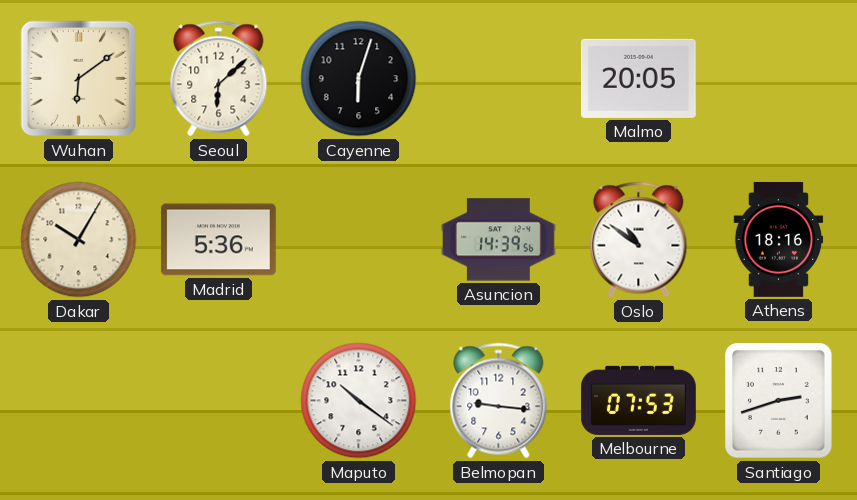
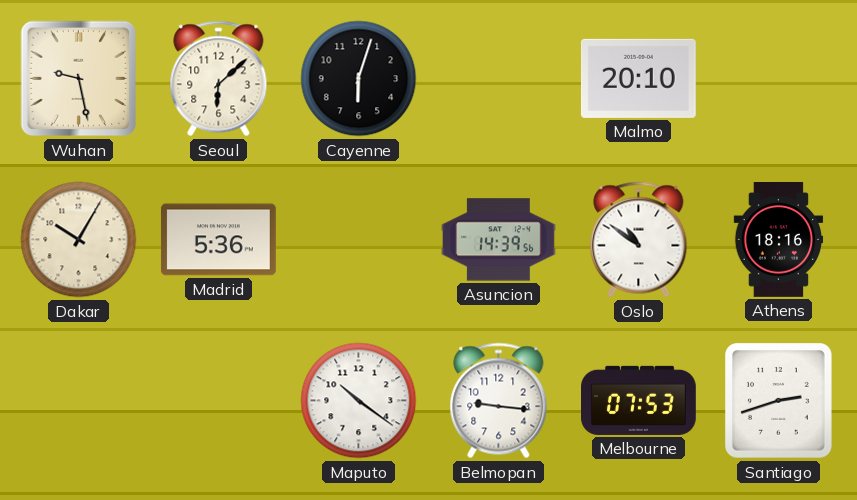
Wuhan: 6:09 -> 9:28
Malmo: 20:05 -> 20:10
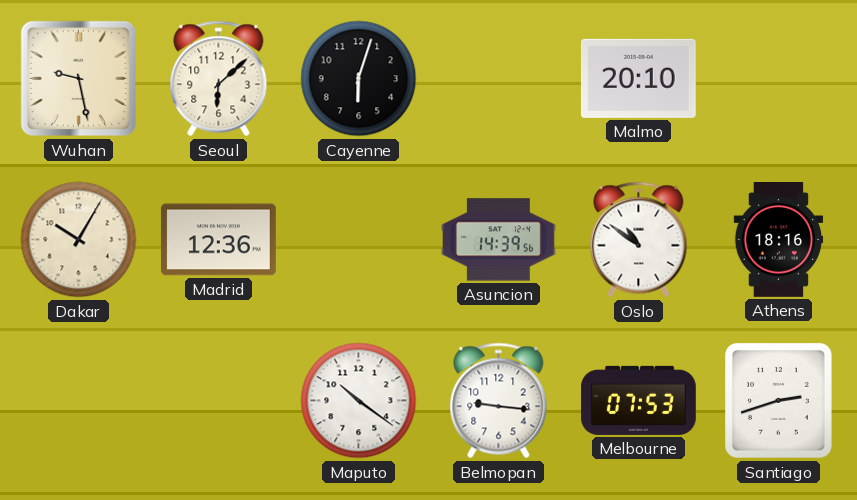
Madrid: 5:36 -> 12:36
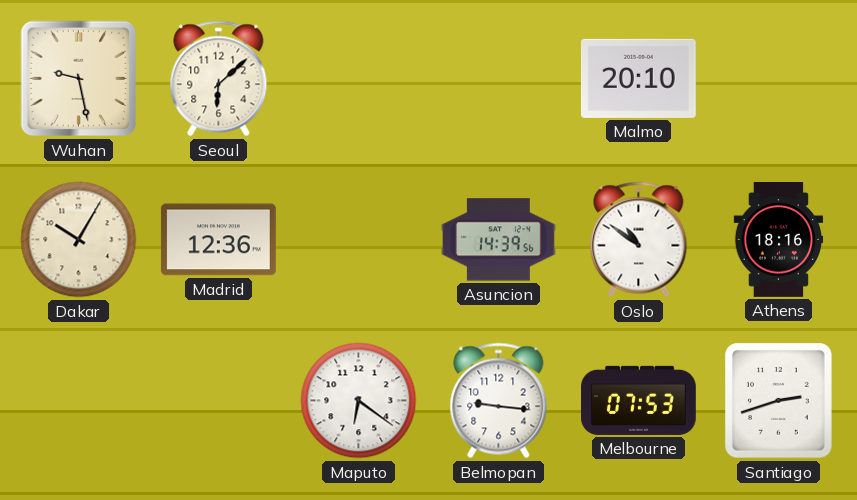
Cayenne: 6:03 -> none
Maputo: 10:21 -> 6:21
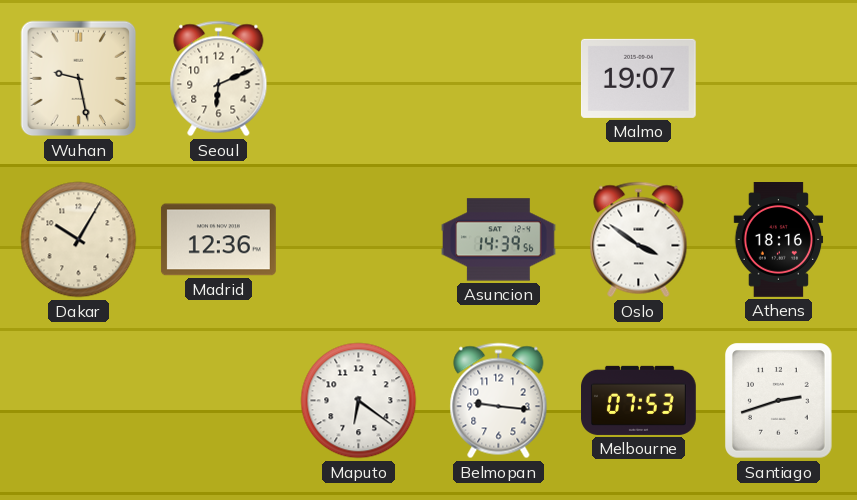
Seoul: 6:08 -> 6:11
Malmo: 20:10 -> 19:07
Oslo: 10:51 -> 3:51
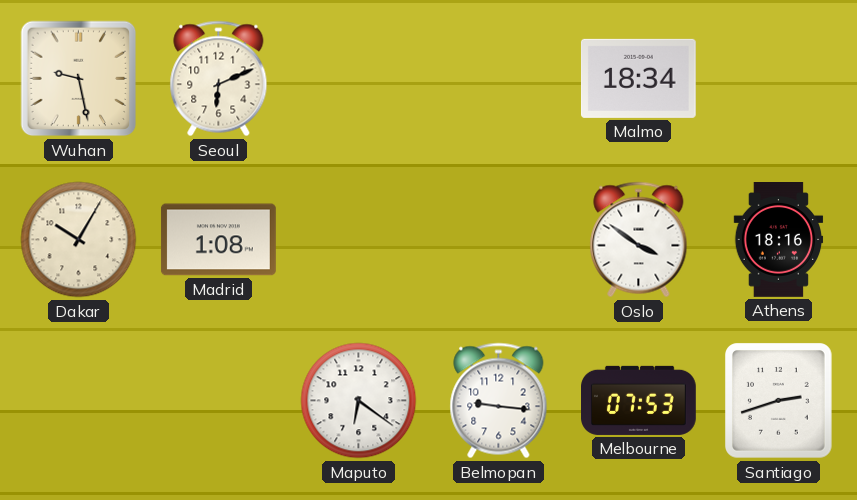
Malmo: 19:07 -> 18:34
Madrid: 12:36 -> 1:08
Asuncion: 14:39 -> none
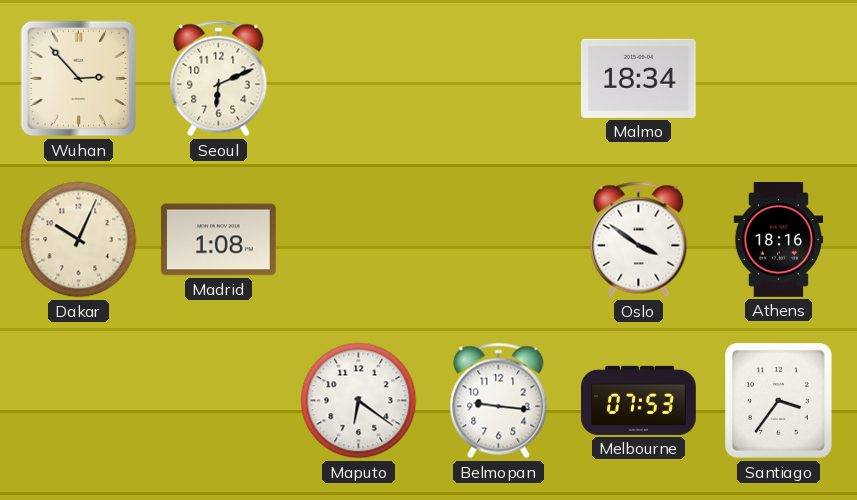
Wuhan: 9:28 -> 2:53
Dakar: 10:05 -> 10:04
Santiago: 2:42 -> 3:36
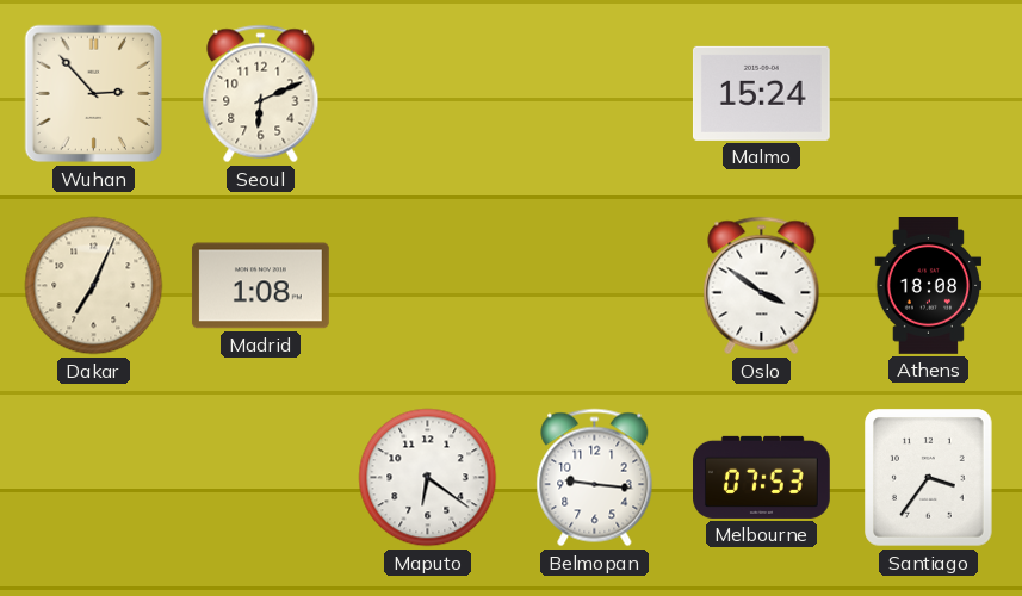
Malmo: 18:34 -> 15:24
Dakar: 10:04 -> 7:04
Athens: 18:16 -> 18:08
